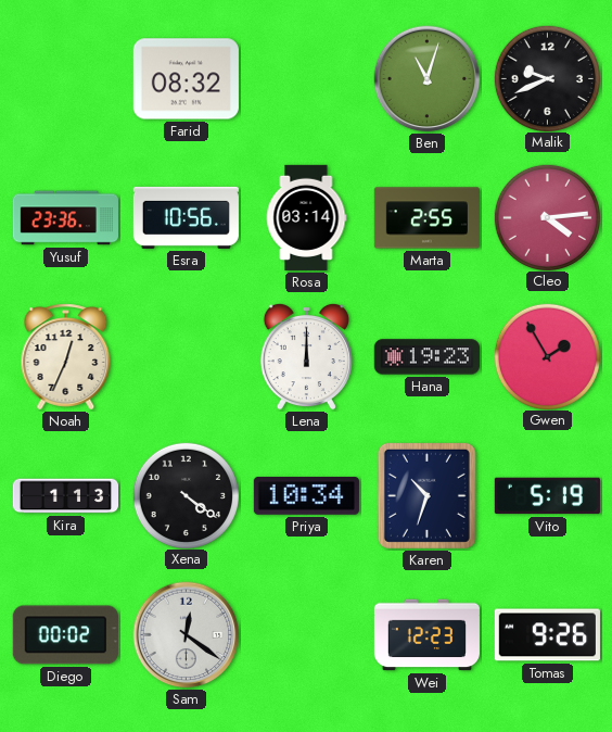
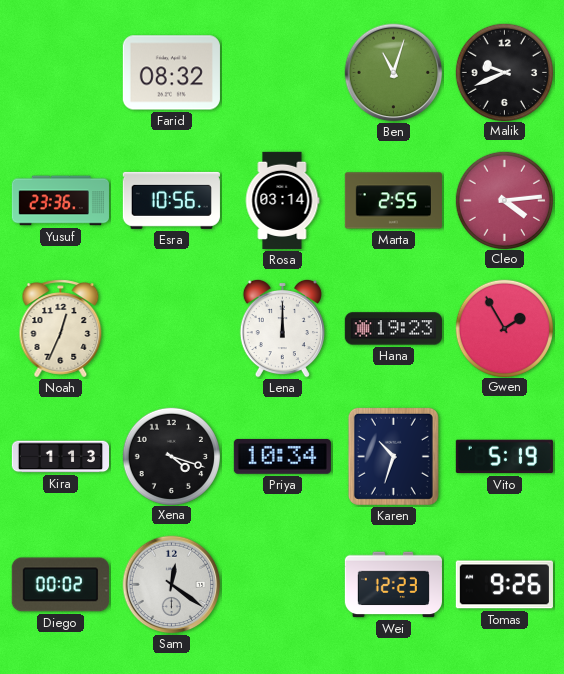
Xena: 4:21 -> 4:18
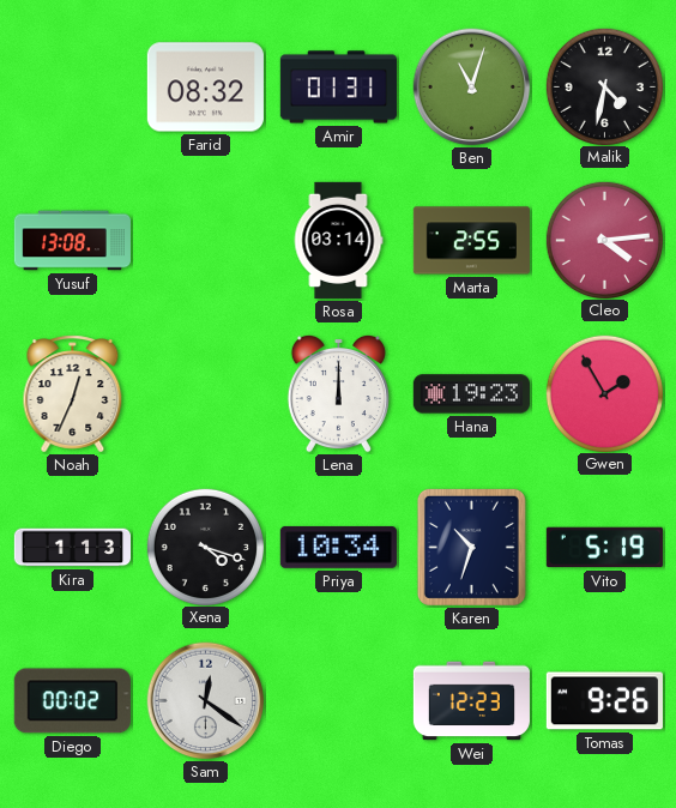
Amir: none -> 01:31
Malik: 9:41 -> 4:32
Yusuf: 23:36 -> 13:08
Esra: 10:56 -> none
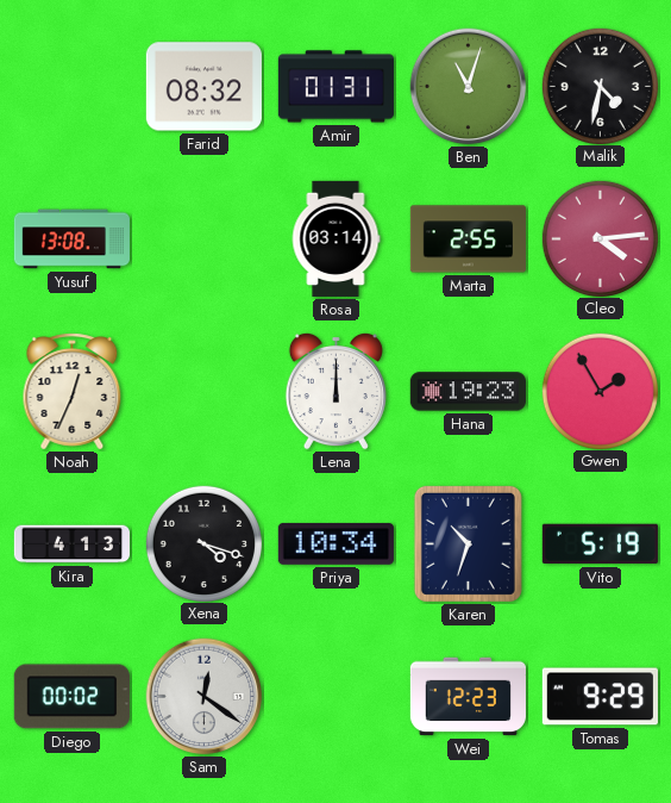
Kira: 1:13 -> 4:13
Tomas: 9:26 -> 9:29
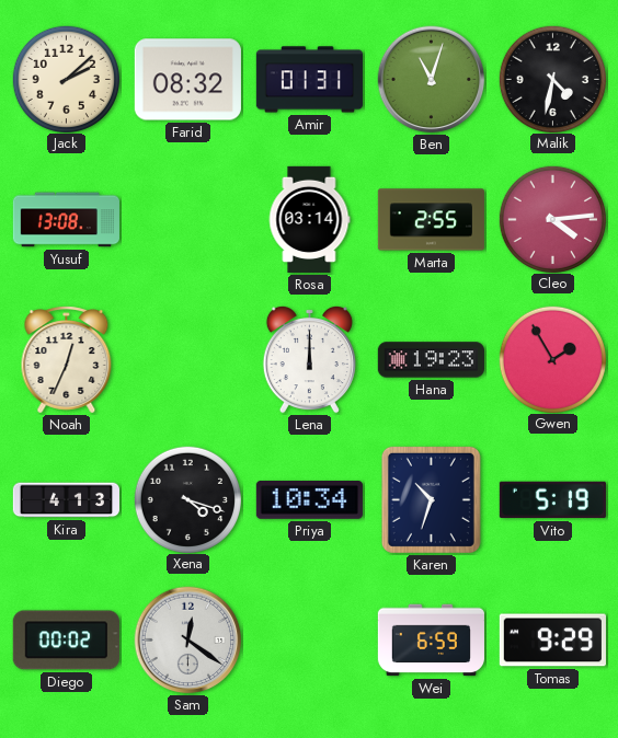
Jack: none -> 2:08
Wei: 12:23 -> 6:59
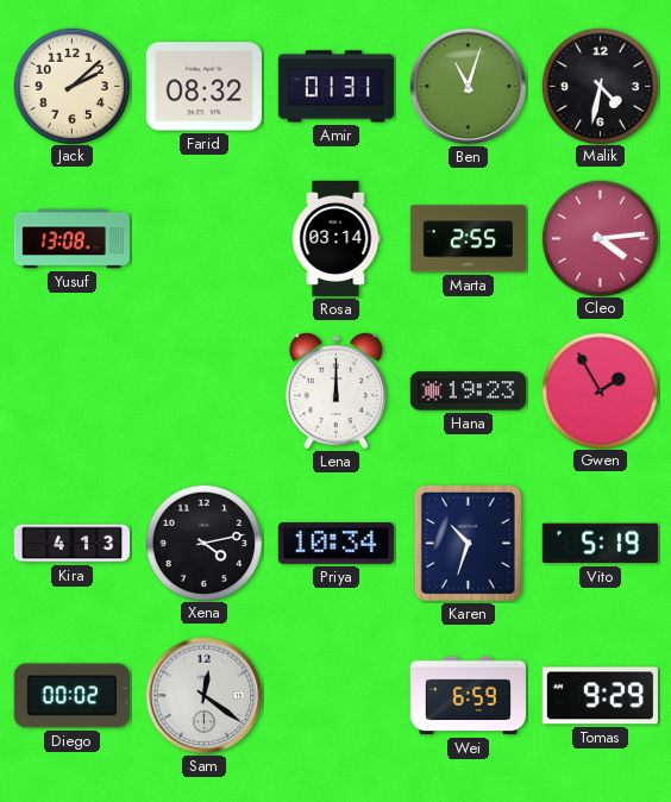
Noah: 12:34 -> none
Xena: 4:18 -> 4:13
